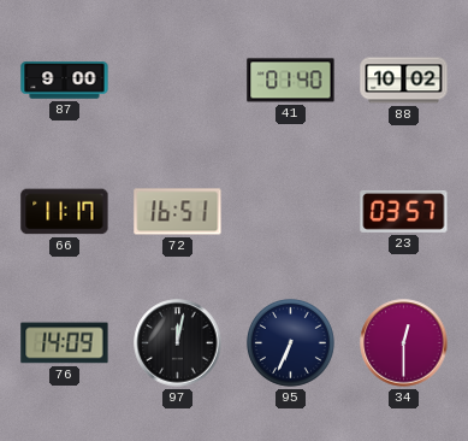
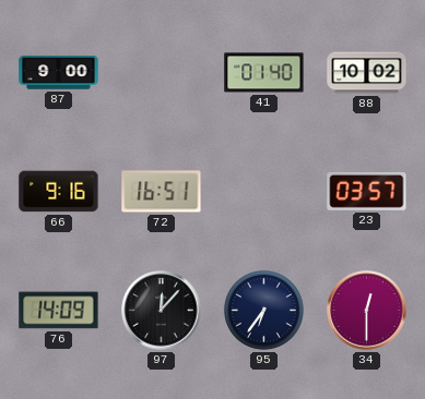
66: 11:17 -> 9:16
97: 12:02 -> 12:07
95: 6:34 -> 6:36
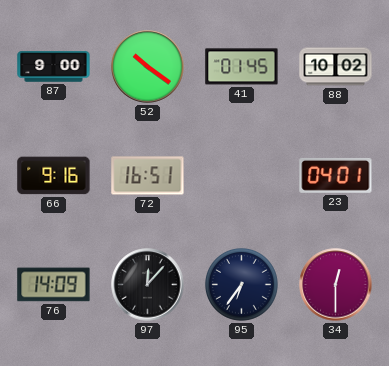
52: none -> 10:21
41: 01:40 -> 01:45
23: 03:57 -> 04:01
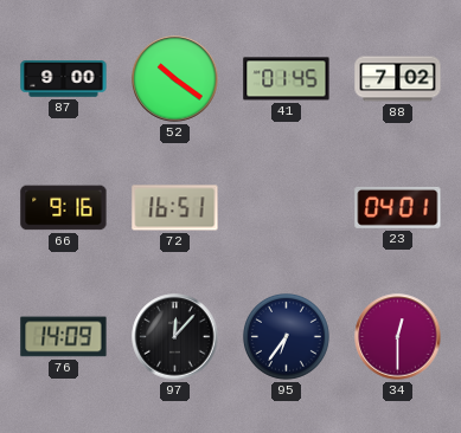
88: 10:02 -> 7:02
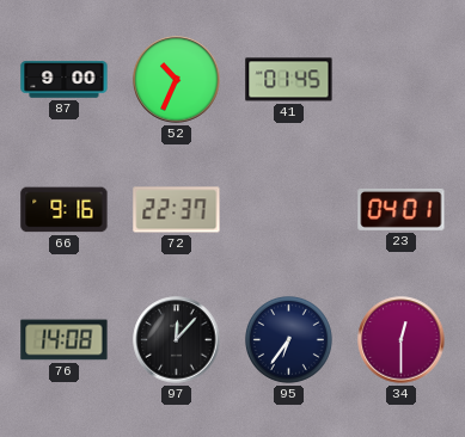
52: 10:21 -> 10:34
88: 7:02 -> none
72: 16:51 -> 22:37
76: 14:09 -> 14:08
